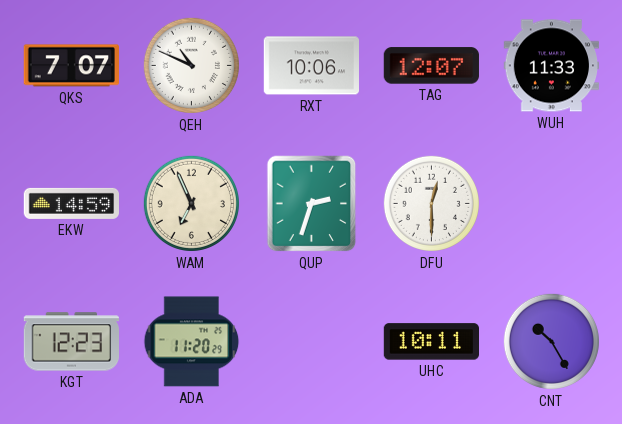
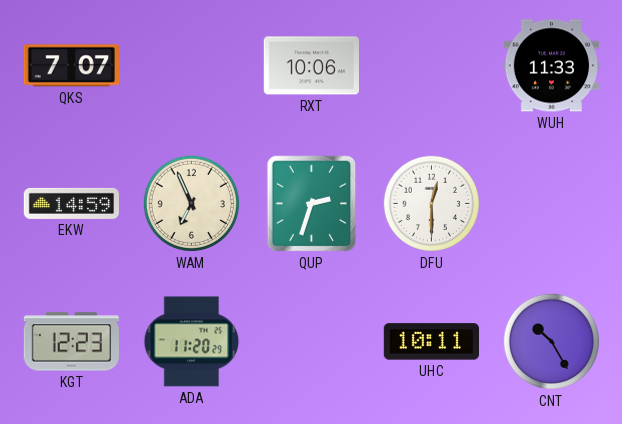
QEH: 10:49 -> none
TAG: 12:07 -> none
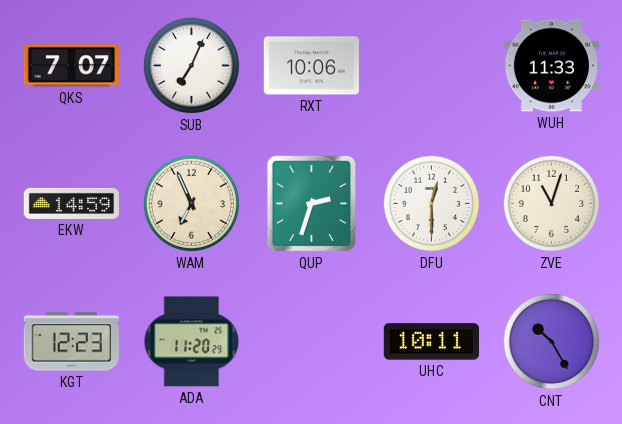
SUB: none -> 7:04
ZVE: none -> 11:03
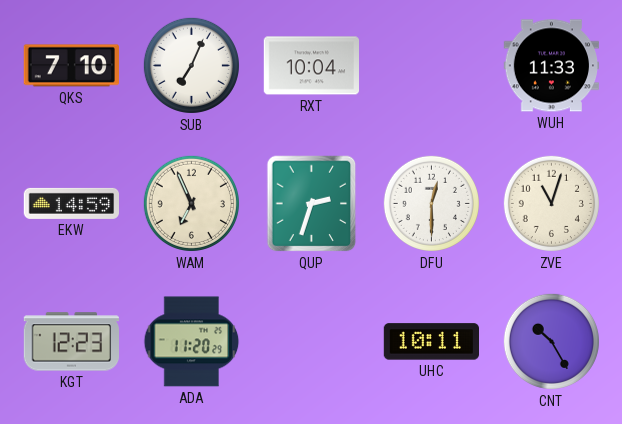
QKS: 7:07 -> 7:10
RXT: 10:06 -> 10:04
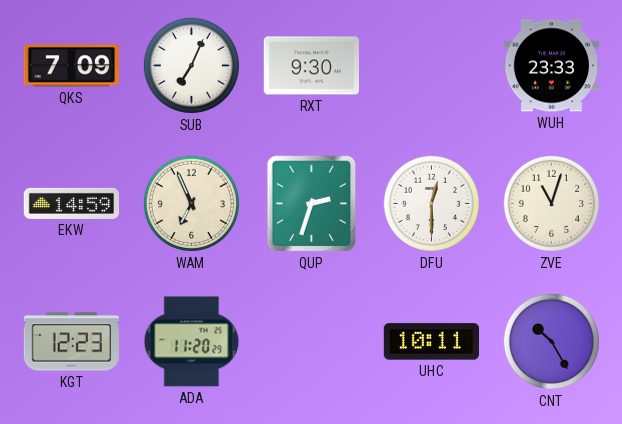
QKS: 7:10 -> 7:09
RXT: 10:04 -> 9:30
WUH: 11:33 -> 23:33
